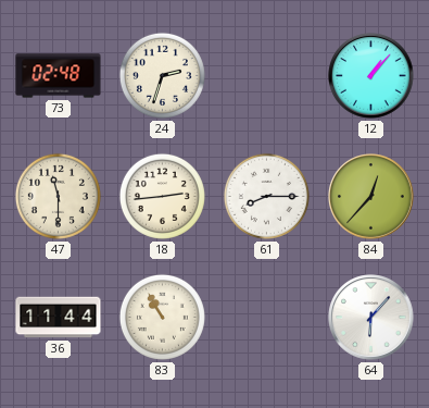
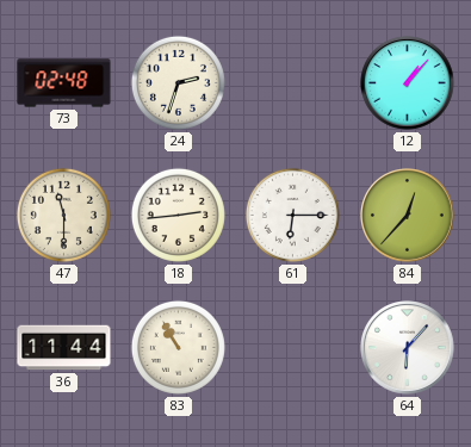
61: 8:15 -> 6:15
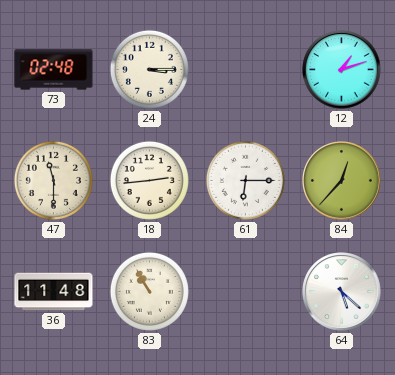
24: 2:33 -> 3:15
12: 1:07 -> 1:12
36: 11:44 -> 11:48
64: 6:07 -> 5:22
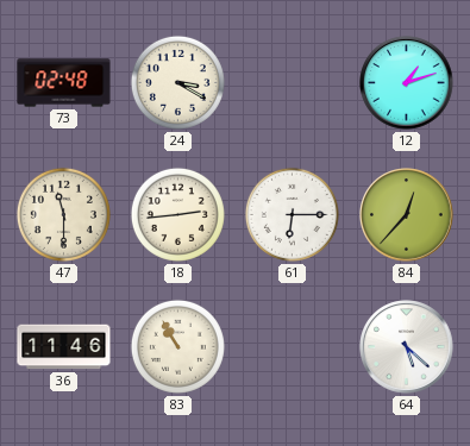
24: 3:15 -> 3:20
36: 11:48 -> 11:46
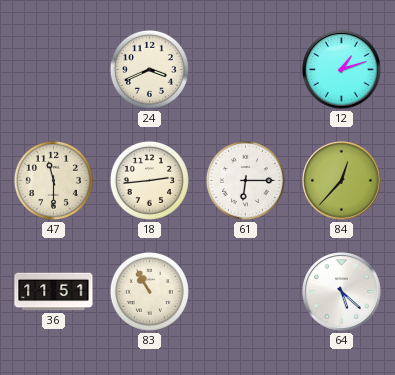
73: 02:48 -> none
24: 3:20 -> 3:41
36: 11:46 -> 11:51
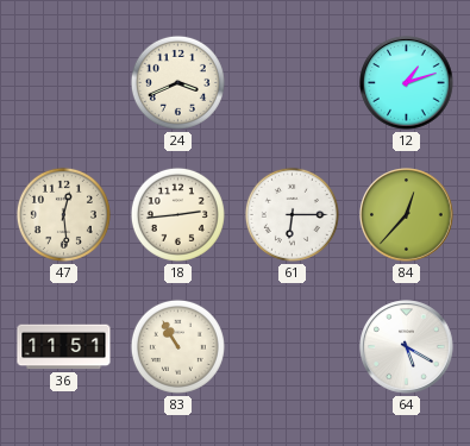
47: 11:30 -> 12:29
64: 5:22 -> 5:20
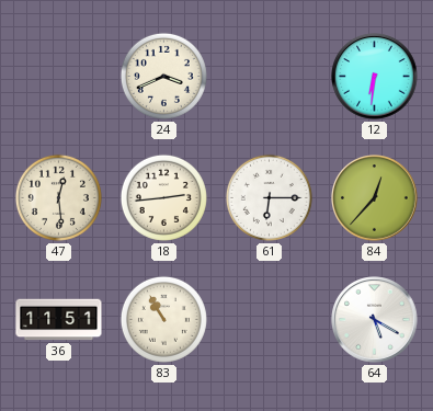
12: 1:12 -> 6:31
